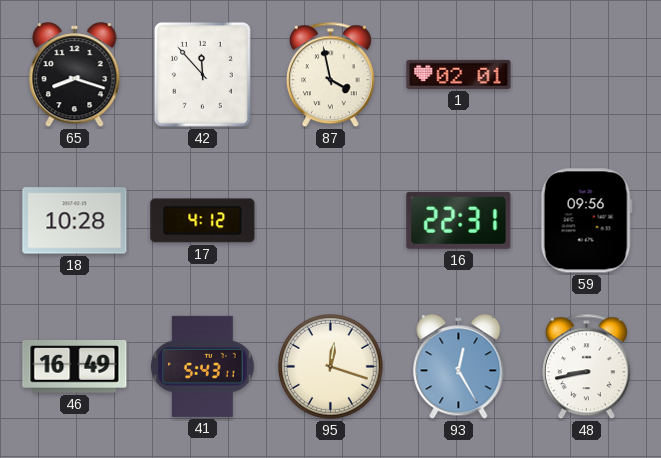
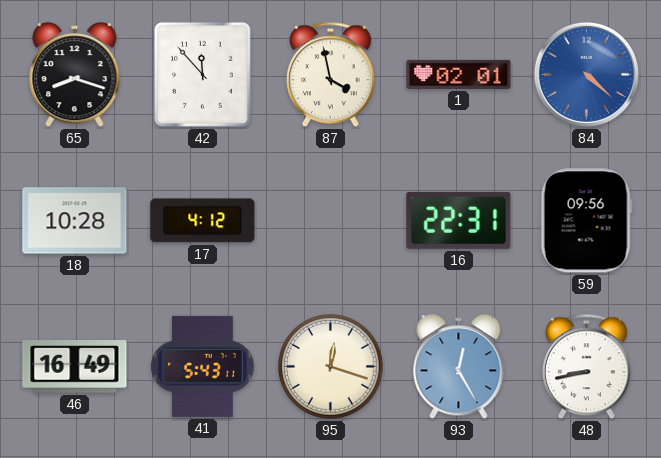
84: none -> 4:22
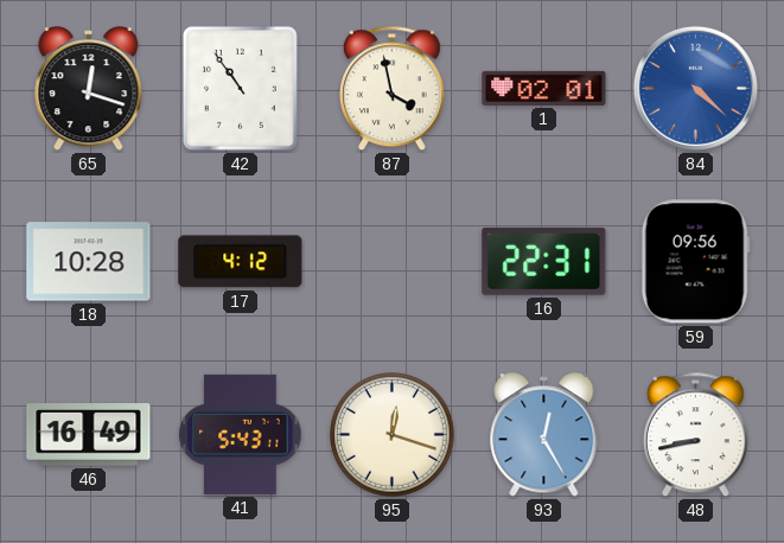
65: 8:18 -> 12:18
42: 11:53 -> 10:54
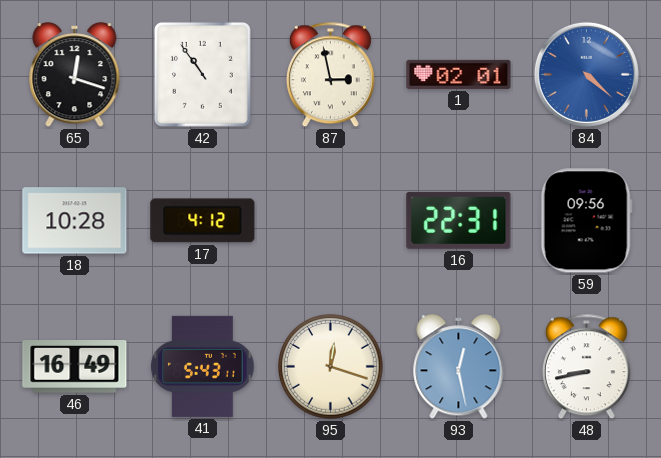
87: 3:58 -> 2:58
93: 12:25 -> 12:28
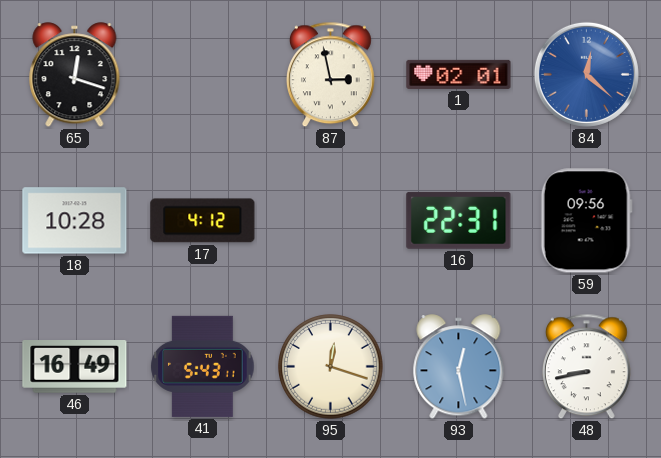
42: 10:54 -> none
84: 4:22 -> 12:22
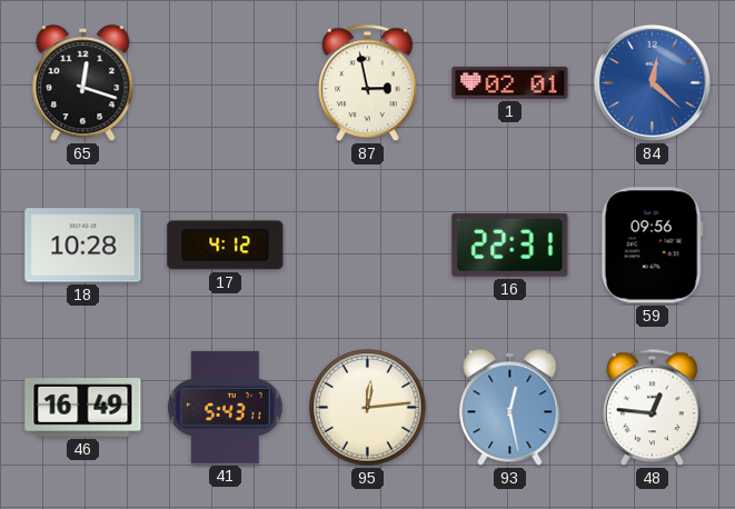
95: 12:18 -> 12:14
48: 8:43 -> 12:46
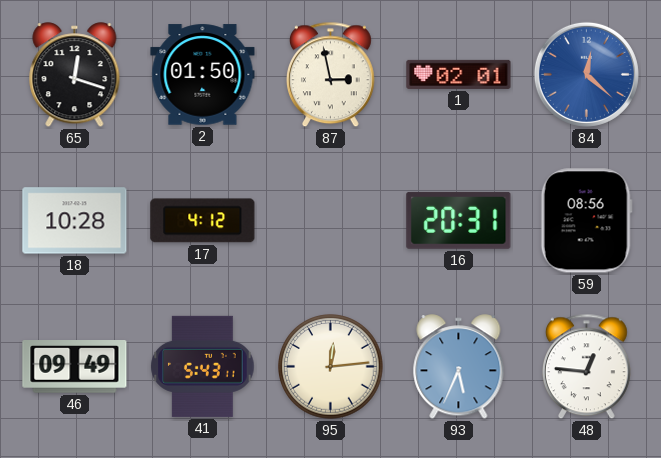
2: none -> 01:50
16: 22:31 -> 20:31
59: 09:56 -> 08:56
46: 16:49 -> 09:49
93: 12:28 -> 5:34
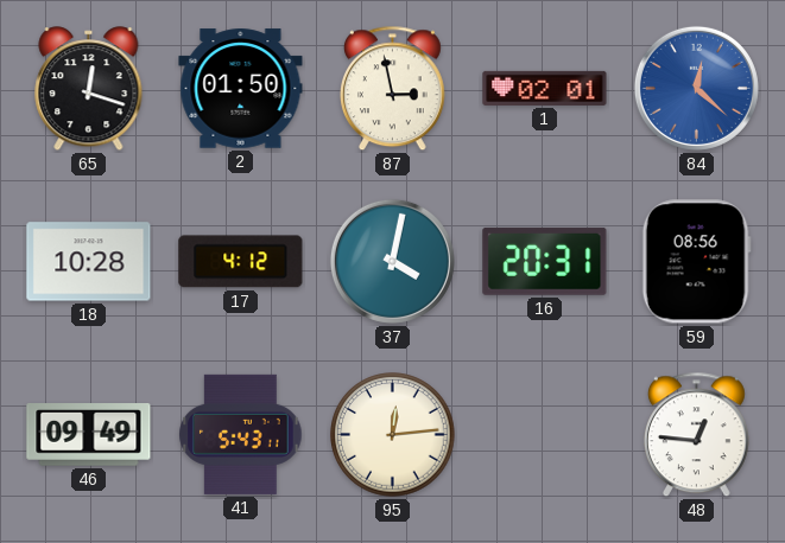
37: none -> 4:02
93: 5:34 -> none
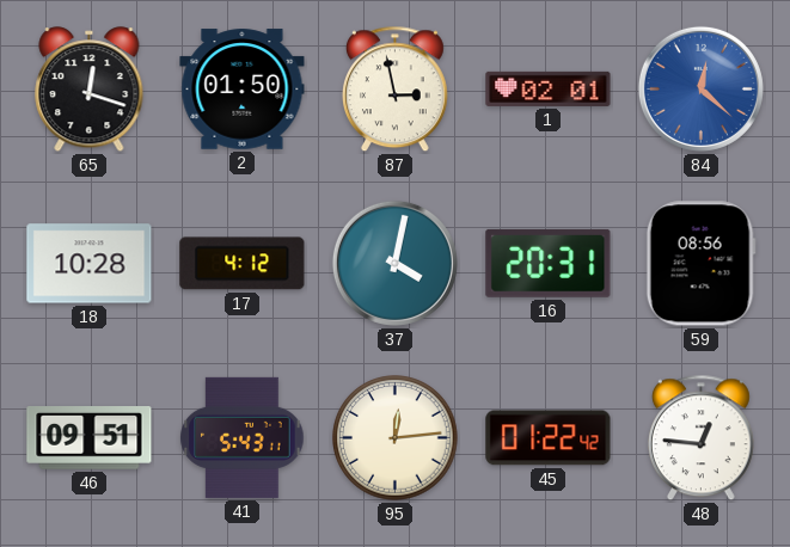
46: 09:49 -> 09:51
45: none -> 01:22
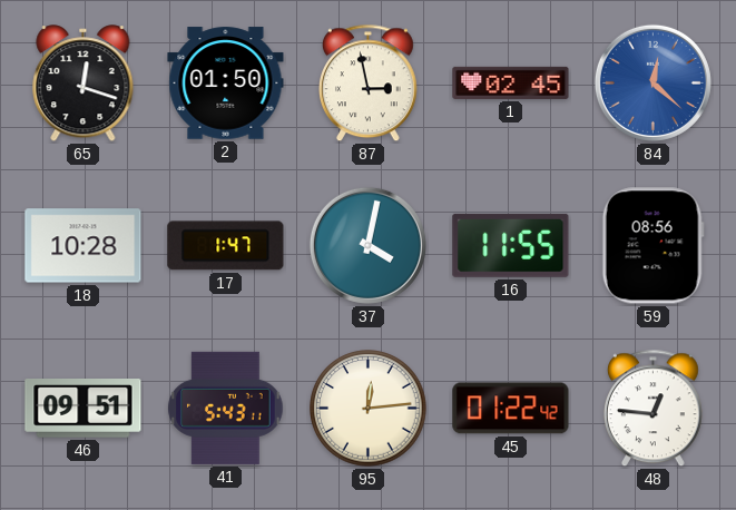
1: 02:01 -> 02:45
17: 4:12 -> 1:47
16: 20:31 -> 11:55
